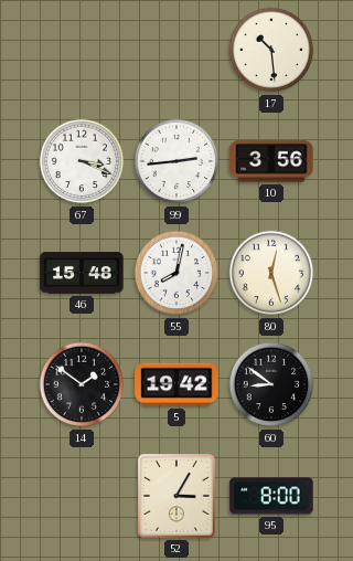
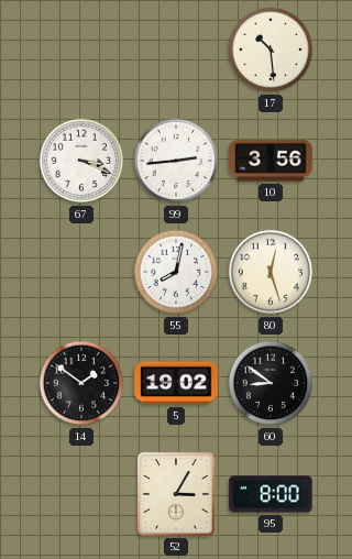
46: 15:48 -> none
5: 19:42 -> 19:02
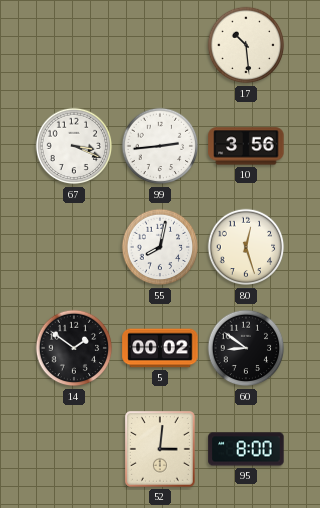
5: 19:02 -> 00:02
52: 3:05 -> 3:01
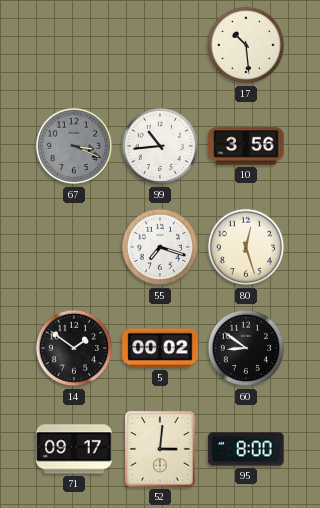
67 dial: white -> grey
99: 2:44 -> 10:44
55: 8:02 -> 7:18
71: none -> 09:17
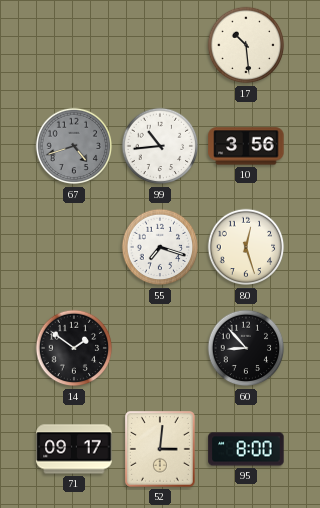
67: 3:19 -> 4:42
5: 00:02 -> none
60: 8:51 -> 8:53
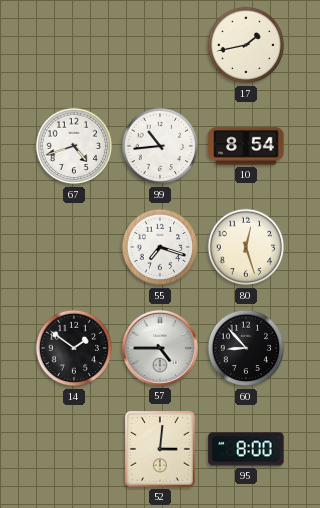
17: 10:29 -> 1:43
67 dial: grey -> white
10: 3:56 -> 8:54
57: none -> 4:45
71: 09:17 -> none
